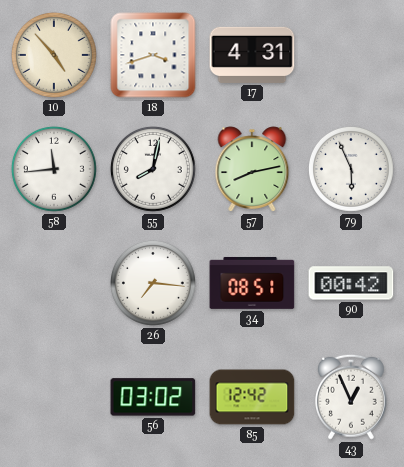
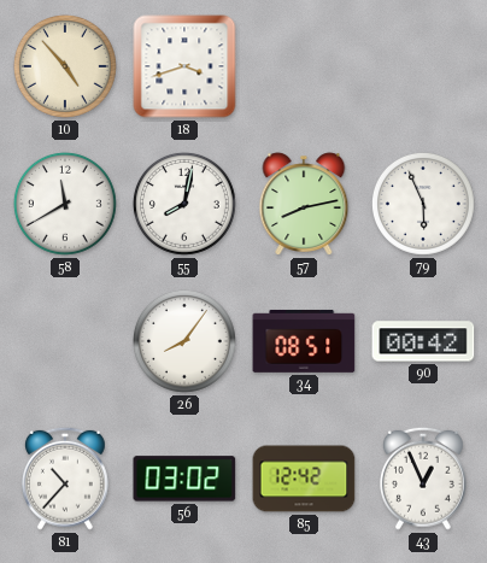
17: 4:31 -> none
58: 11:44 -> 11:40
26: 7:16 -> 8:06
81: none -> 10:37
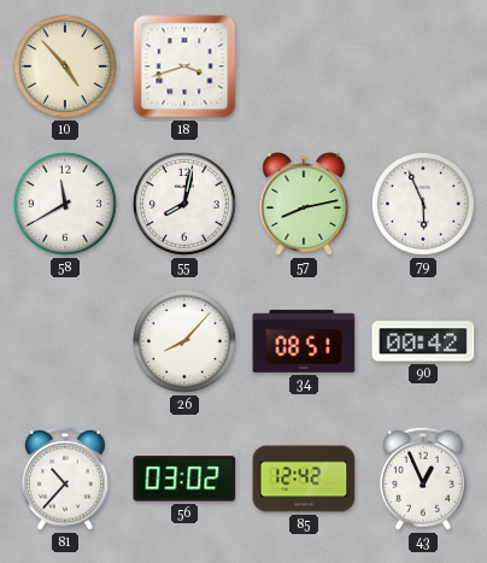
26: 8:06 -> 8:07
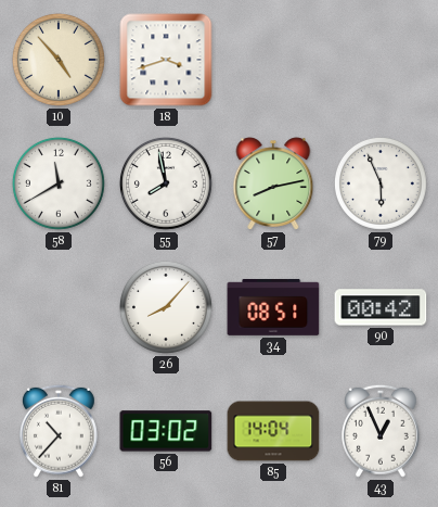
55: 8:02 -> 7:58
85: 12:42 -> 14:04
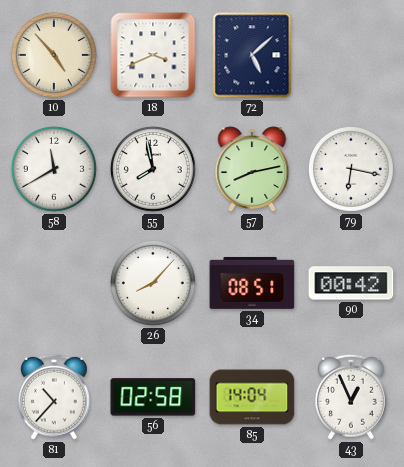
18: 3:42 -> 3:41
72: none -> 5:08
79: 5:56 -> 6:17
56: 03:02 -> 02:58
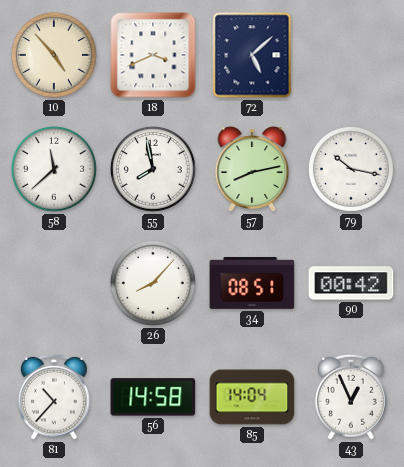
58: 11:40 -> 11:38
79: 6:17 -> 10:17
56: 02:58 -> 14:58
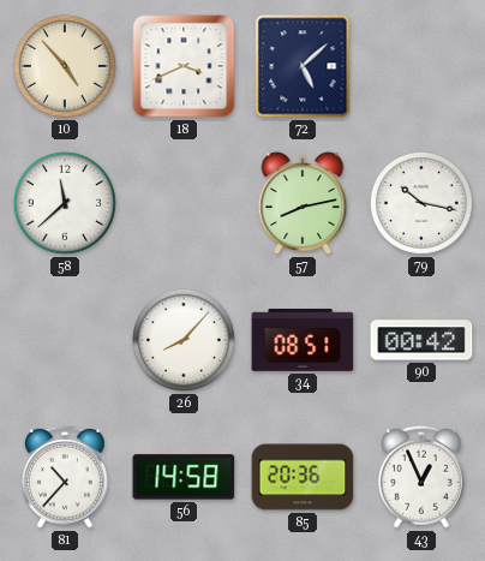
55: 7:58 -> none
85: 14:04 -> 20:36
